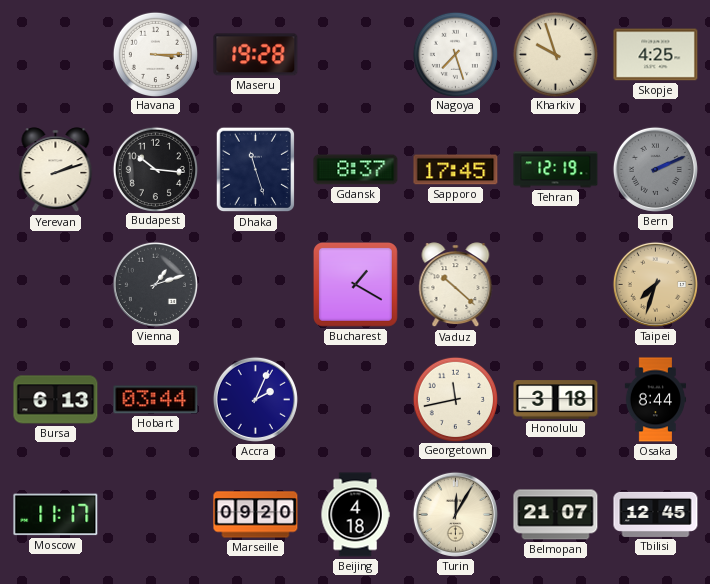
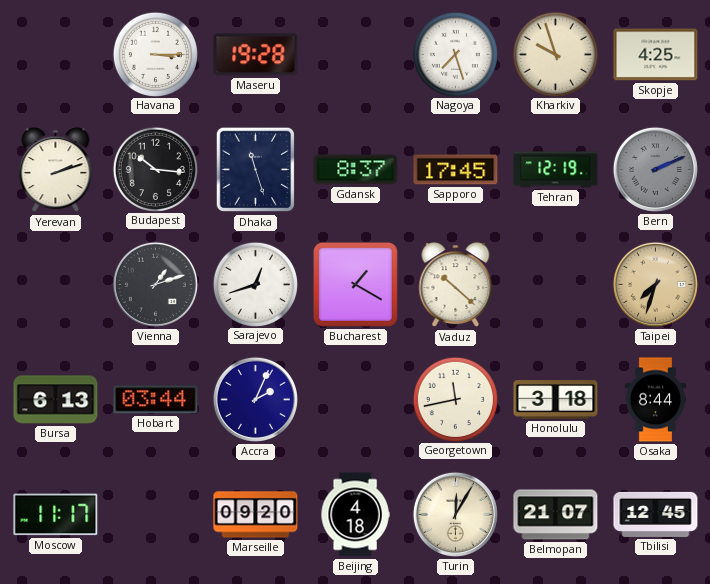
Sarajevo: none -> 12:42
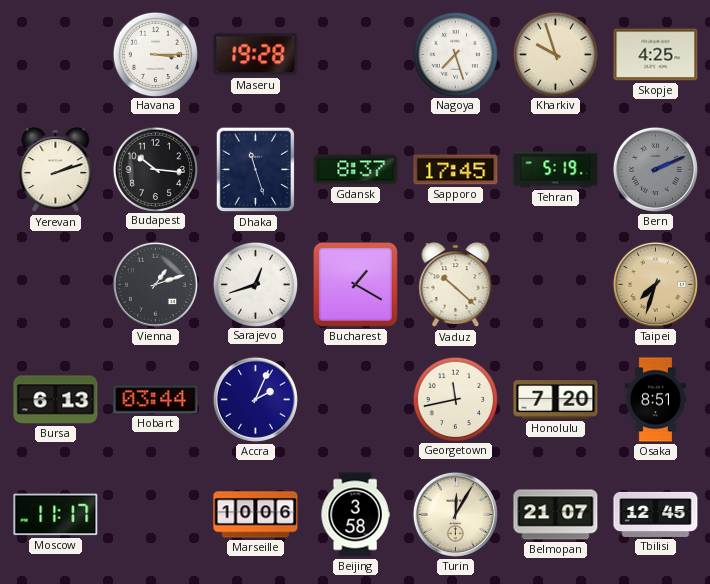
Tehran: 12:19 -> 5:19
Honolulu: 3:18 -> 7:20
Osaka: 8:44 -> 8:51
Marseille: 09:20 -> 10:06
Beijing: 4:18 -> 3:58
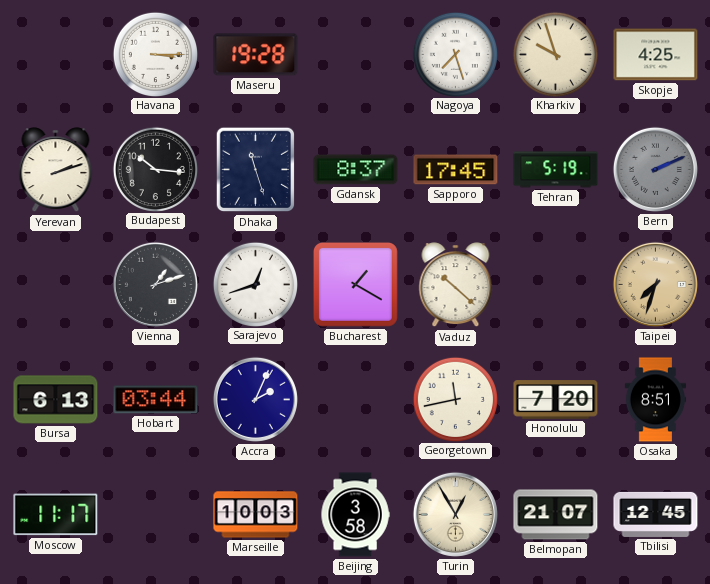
Marseille: 10:06 -> 10:03
Turin: 12:05 -> 12:55
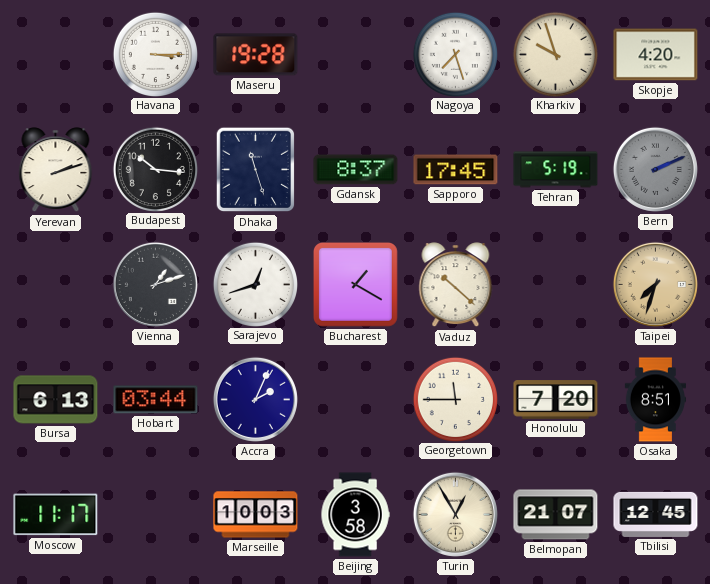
Skopje: 4:25 -> 4:20
Georgetown: 11:43 -> 11:45
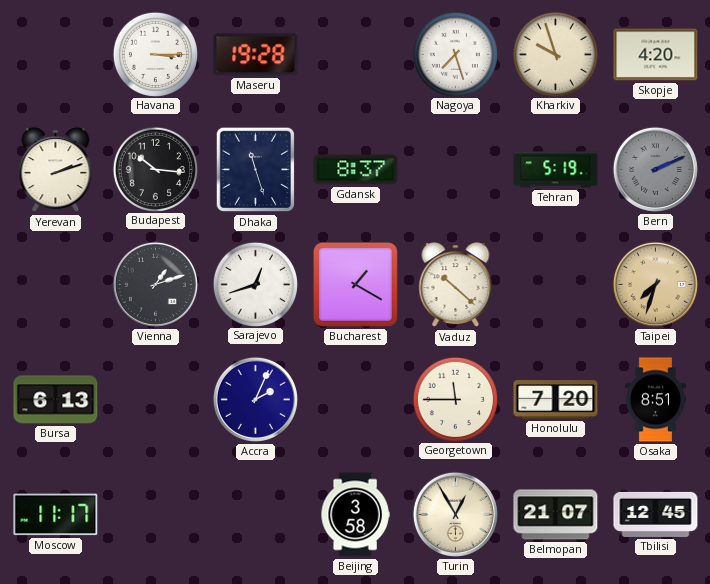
Sapporo: 17:45 -> none
Hobart: 03:44 -> none
Marseille: 10:03 -> none
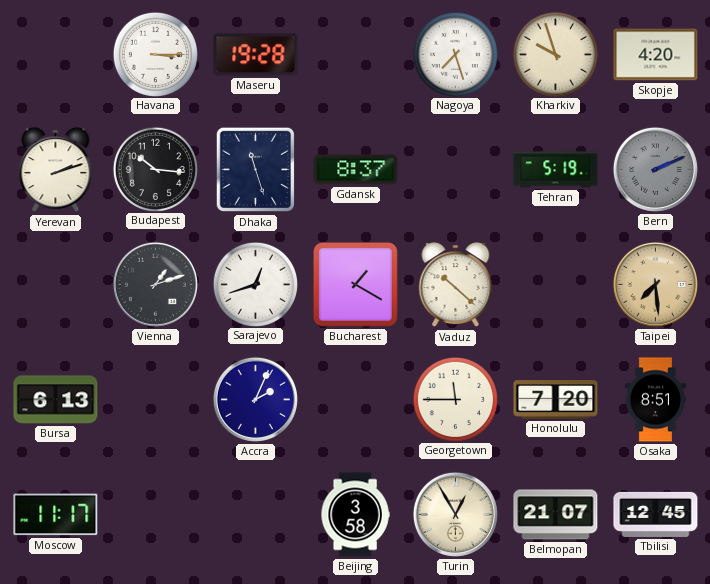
Taipei: 7:33 -> 7:29
